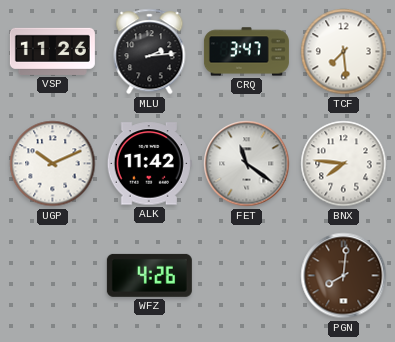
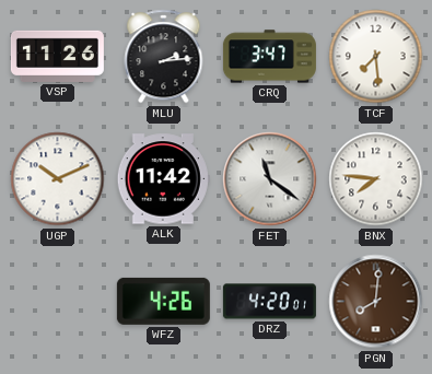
DRZ: none -> 4:20
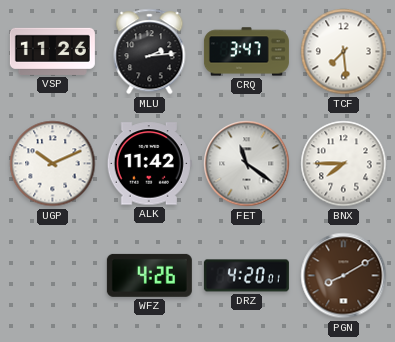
BNX: 7:46 -> 7:45
PGN: 8:01 -> 8:10
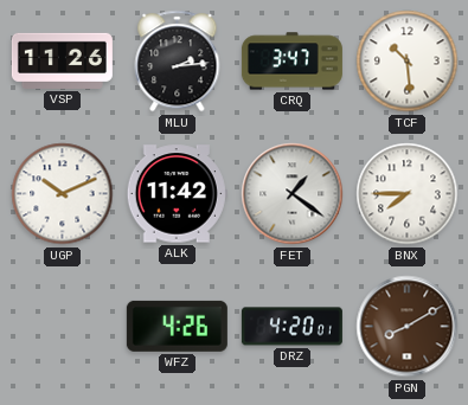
TCF: 7:29 -> 10:29
FET: 11:21 -> 1:21
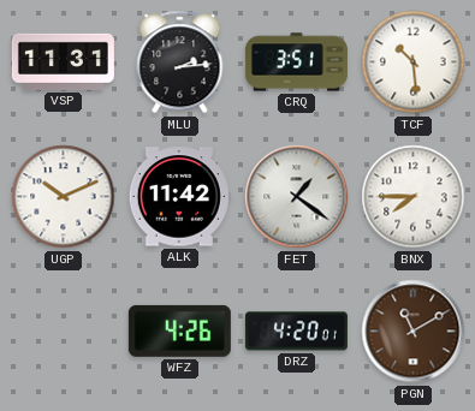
VSP: 11:26 -> 11:31
CRQ: 3:47 -> 3:51
PGN: 8:10 -> 11:10
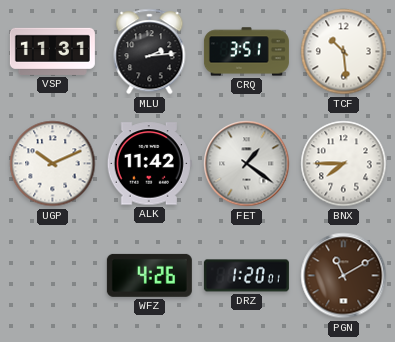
DRZ: 4:20 -> 1:20
